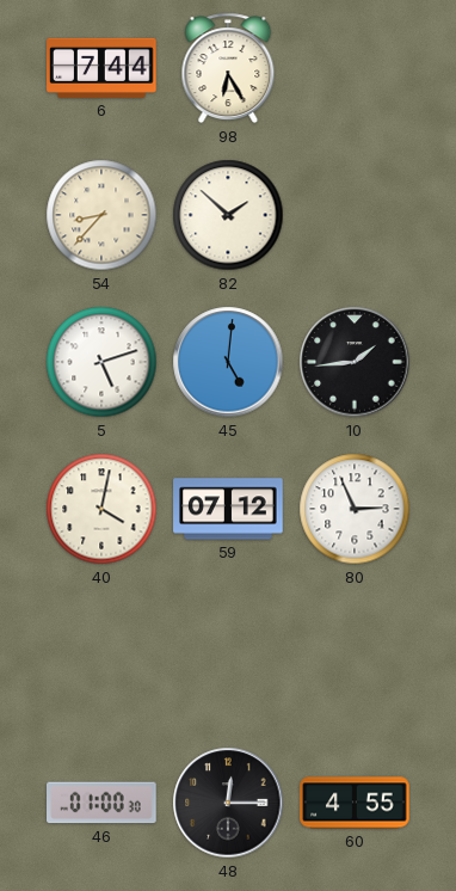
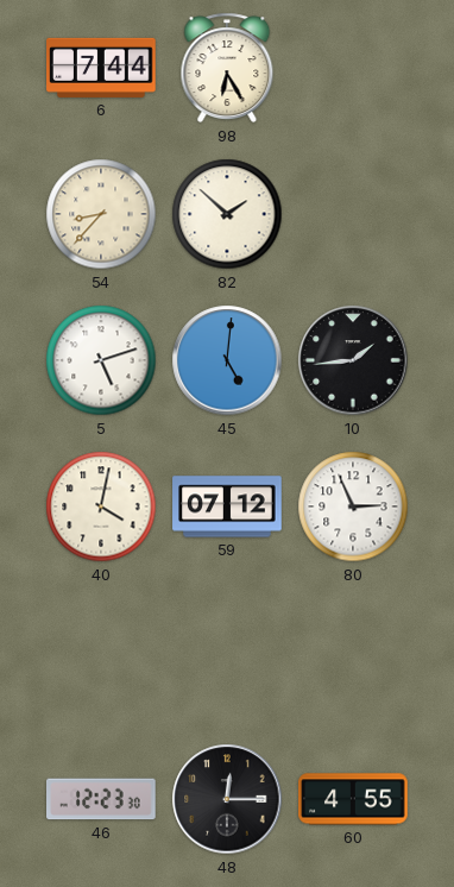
46: 01:00 -> 12:23
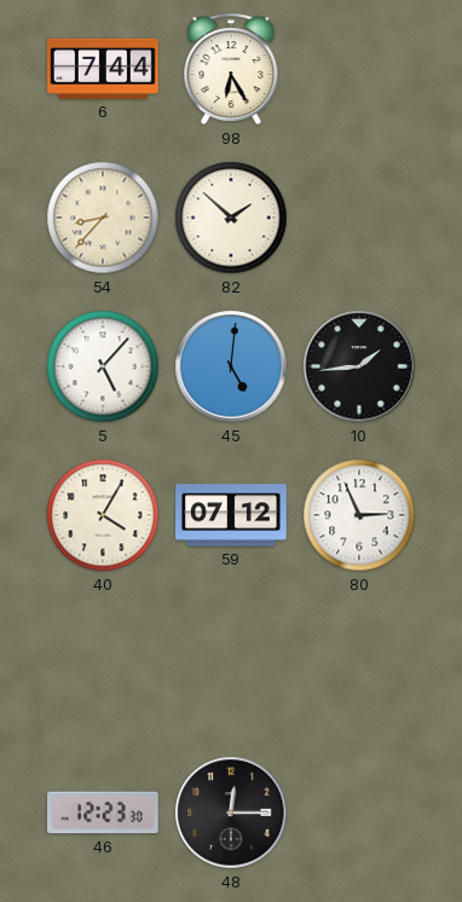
5: 5:12 -> 5:07
40: 4:02 -> 4:05
60: 4:55 -> none
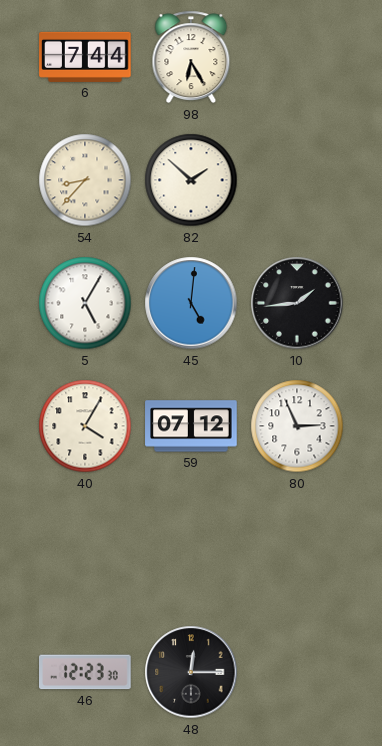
5: 5:07 -> 5:05
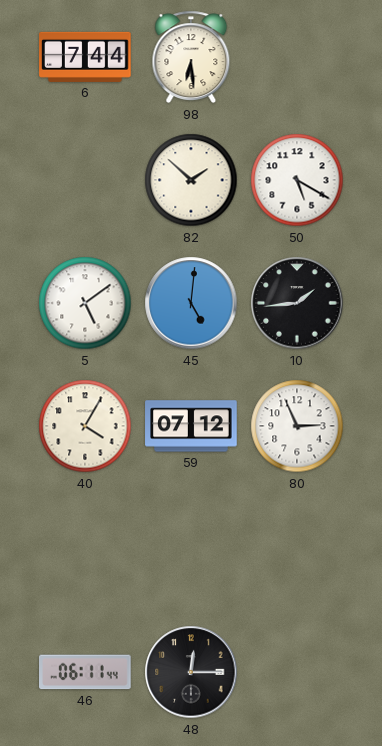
98: 6:25 -> 6:29
54: 8:37 -> none
50: none -> 5:20
5: 5:05 -> 5:09
46: 12:23 -> 06:11
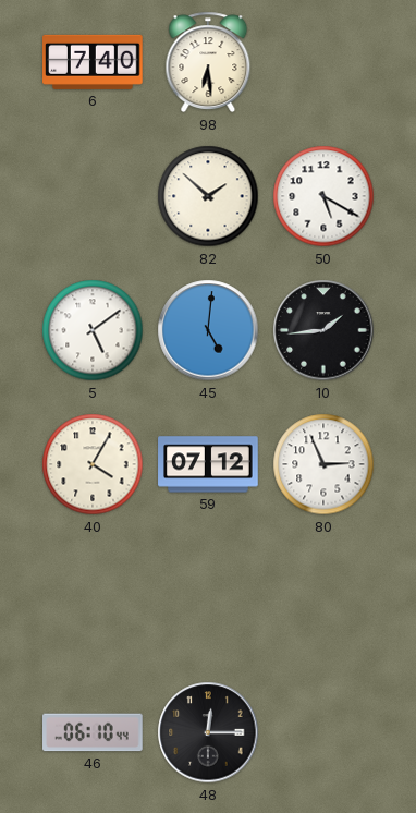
6: 7:44 -> 7:40
46: 06:11 -> 06:10
